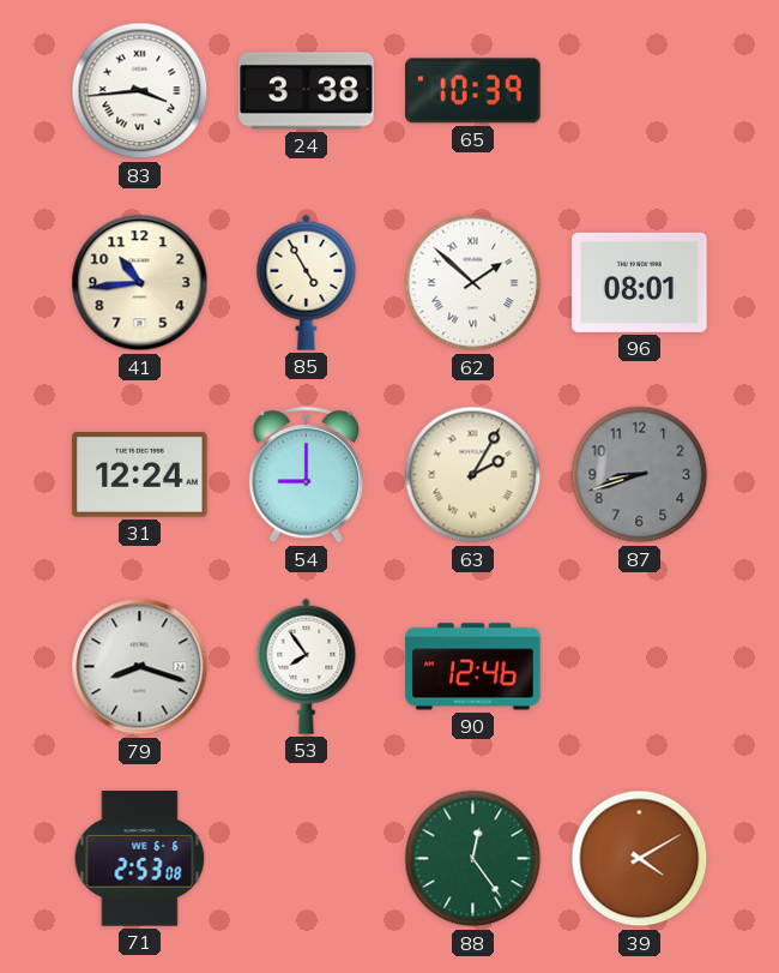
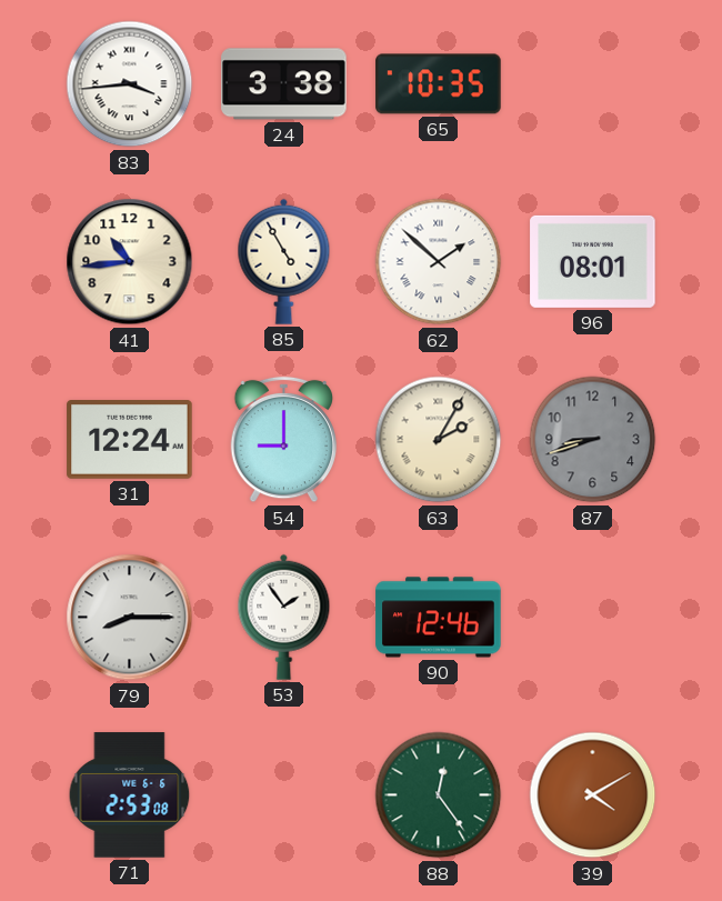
65: 10:39 -> 10:35
79: 8:18 -> 8:15
53: 7:54 -> 1:54
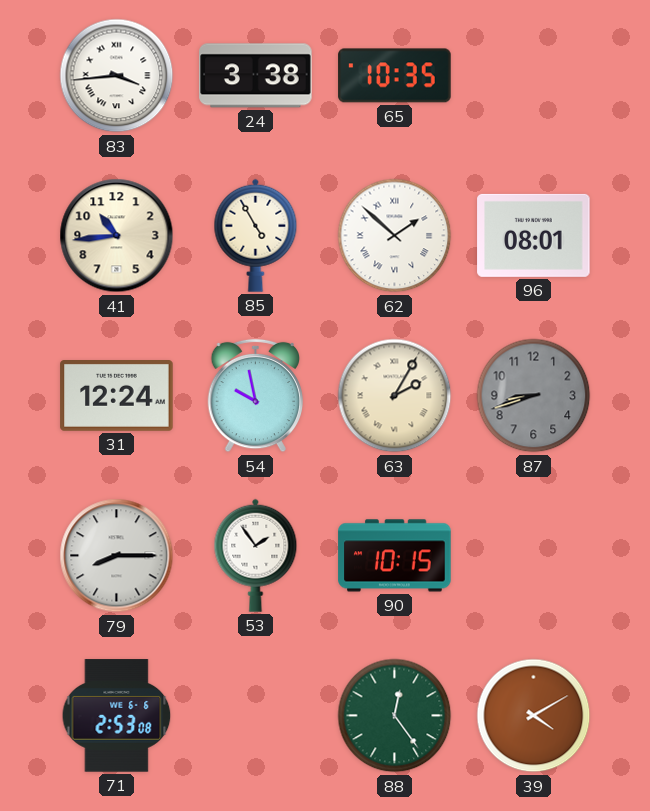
54: 9:00 -> 9:58
90: 12:46 -> 10:15
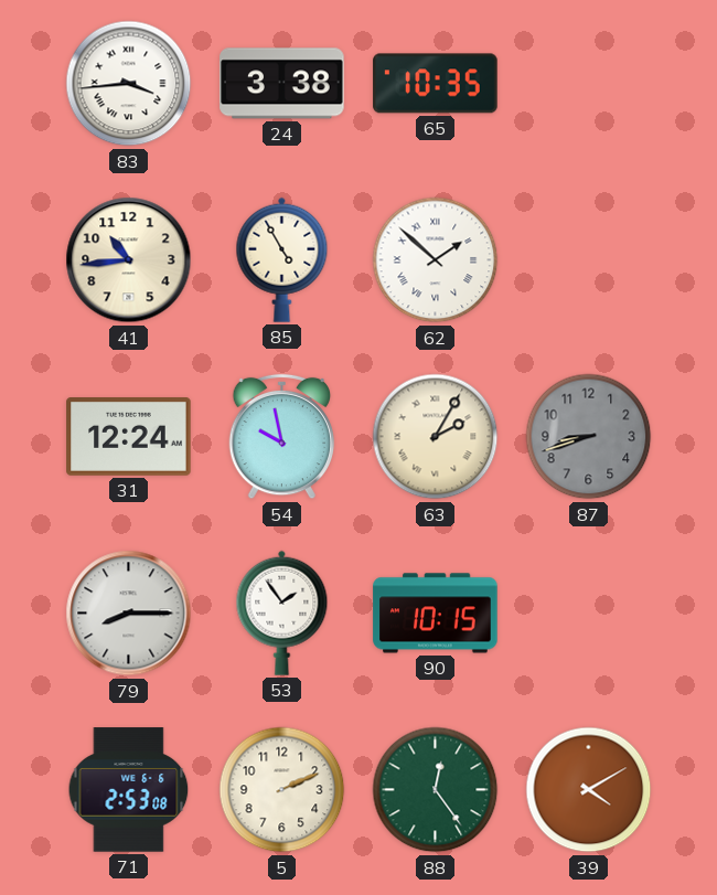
96: 08:01 -> none
5: none -> 2:11
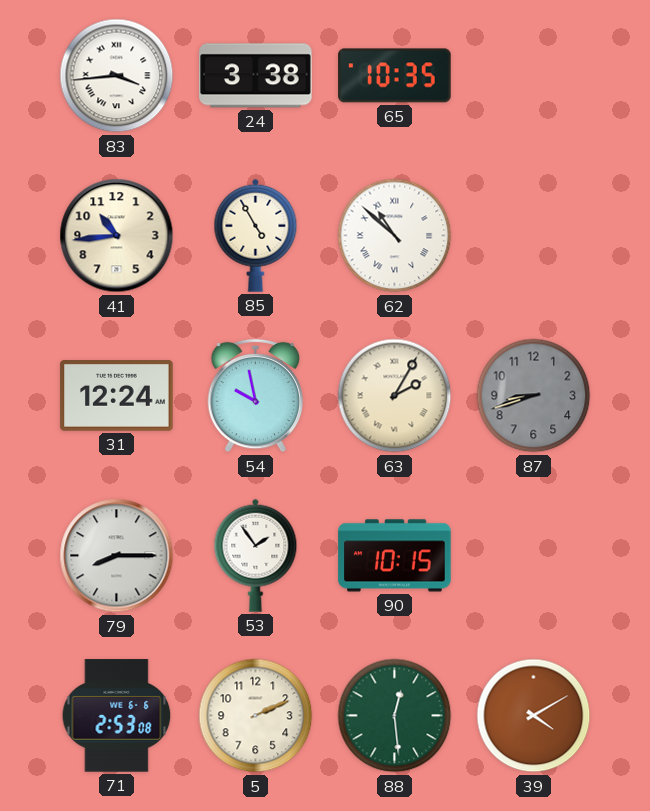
62: 1:52 -> 10:52
88: 12:24 -> 12:29
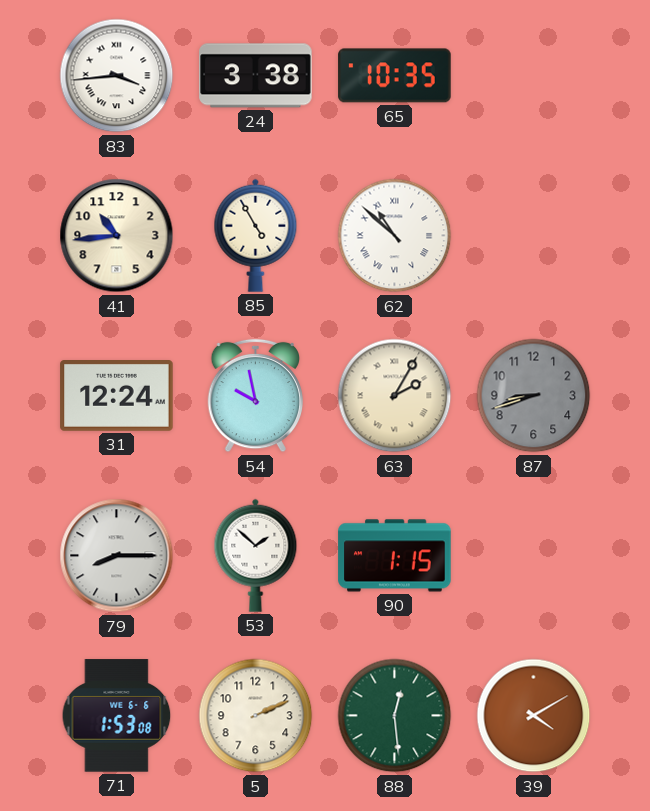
53: 1:54 -> 1:52
90: 10:15 -> 1:15
71: 2:53 -> 1:53
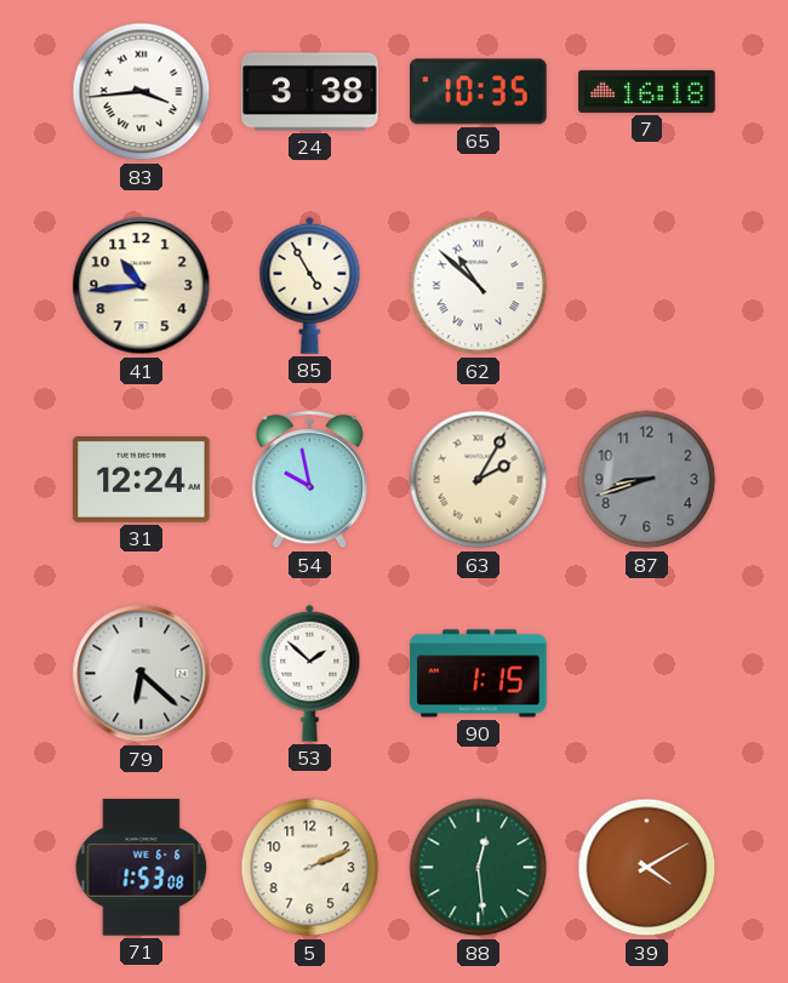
7: none -> 16:18
79: 8:15 -> 6:22
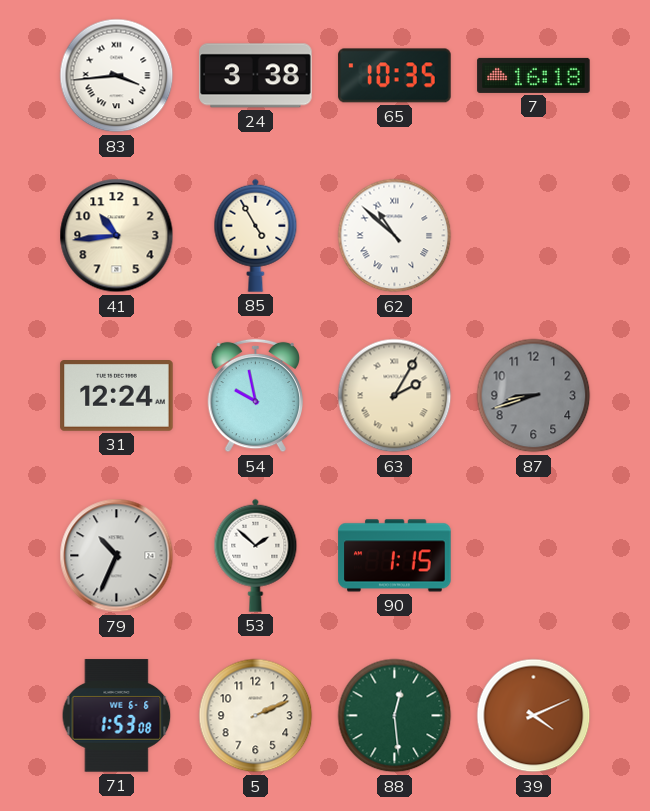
79: 6:22 -> 10:34
39: 4:10 -> 4:11
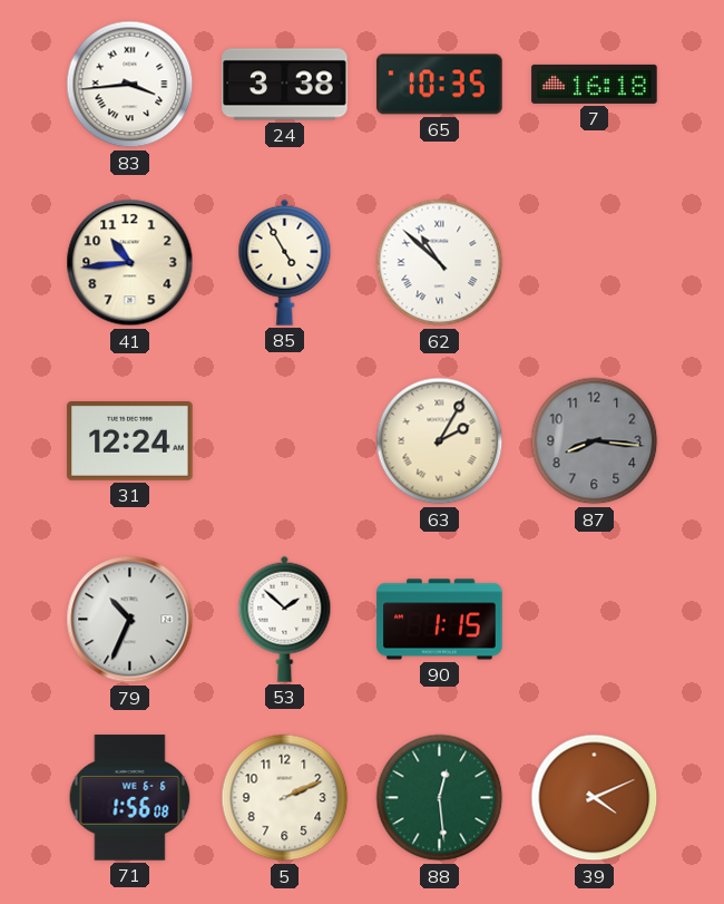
54: 9:58 -> none
87: 8:42 -> 8:16
71: 1:53 -> 1:56
